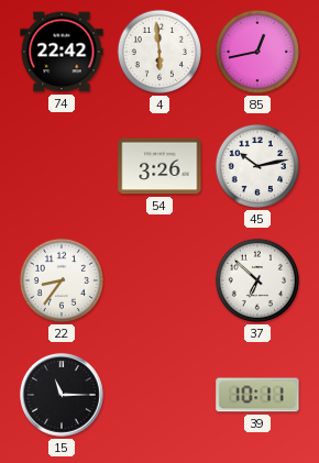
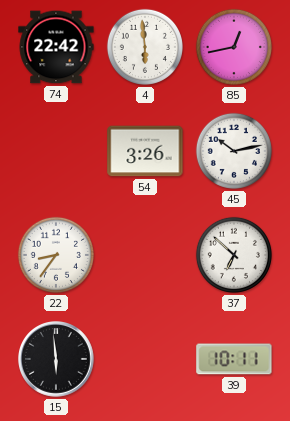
15: 11:15 -> 5:59
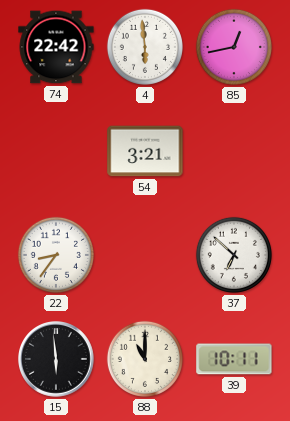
54: 3:26 -> 3:21
45: 10:13 -> none
88: none -> 11:00
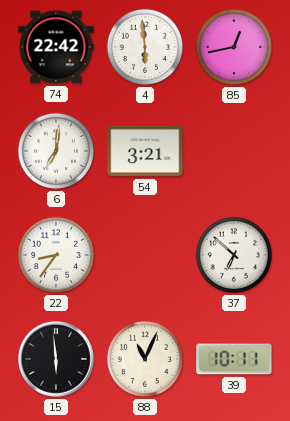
6: none -> 7:01
88: 11:00 -> 11:04
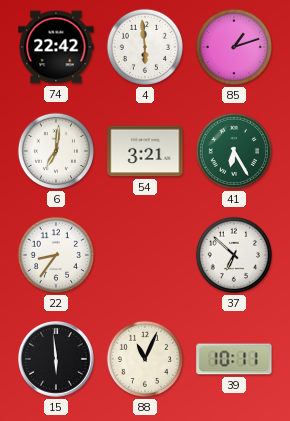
85: 12:43 -> 1:12
41: none -> 6:25
